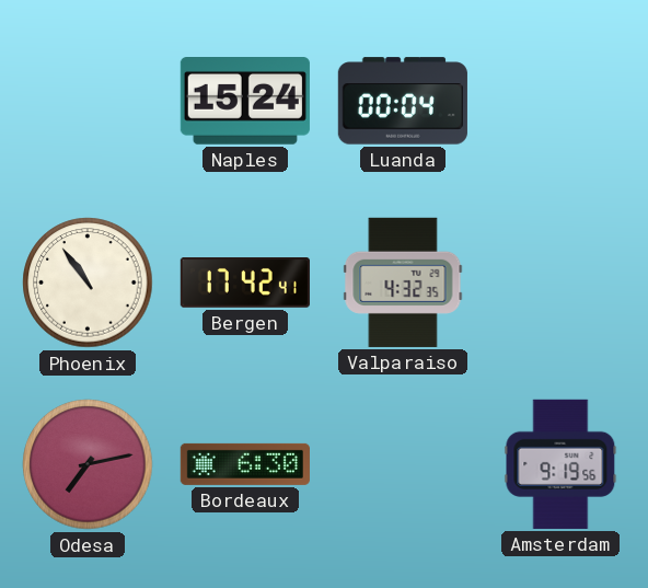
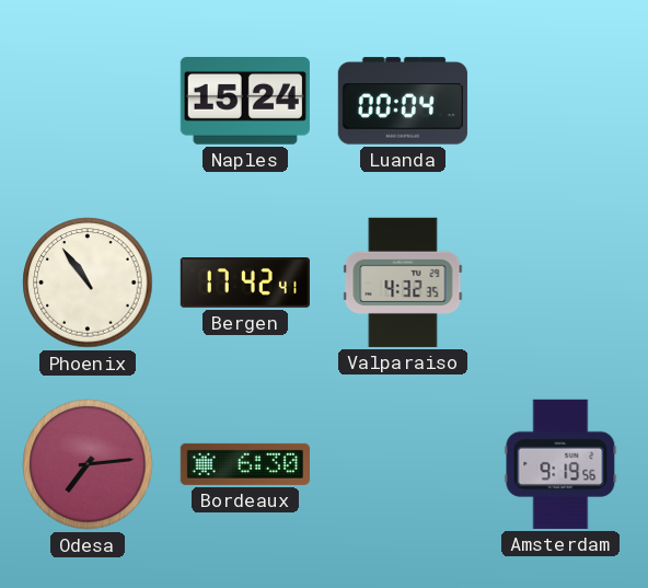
Odesa: 7:13 -> 7:14
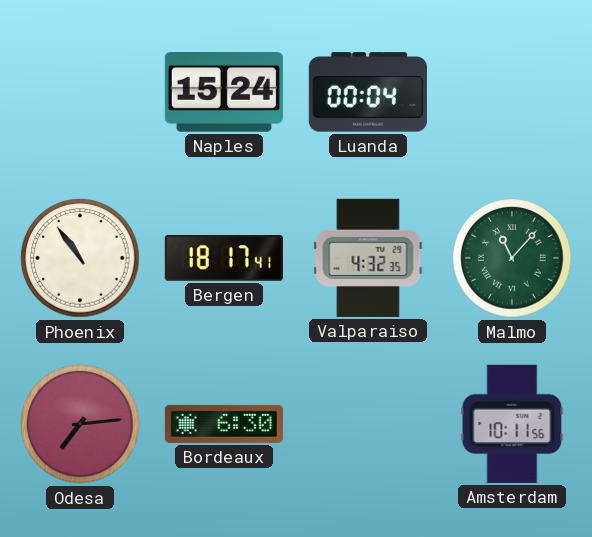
Bergen: 17:42 -> 18:17
Malmo: none -> 11:07
Amsterdam: 9:19 -> 10:11
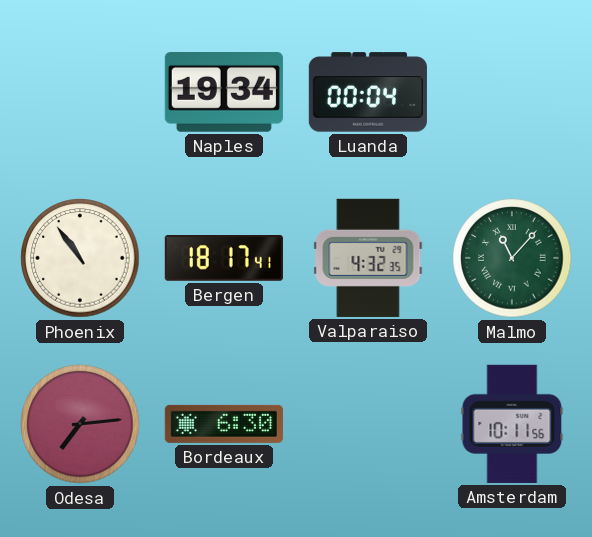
Naples: 15:24 -> 19:34
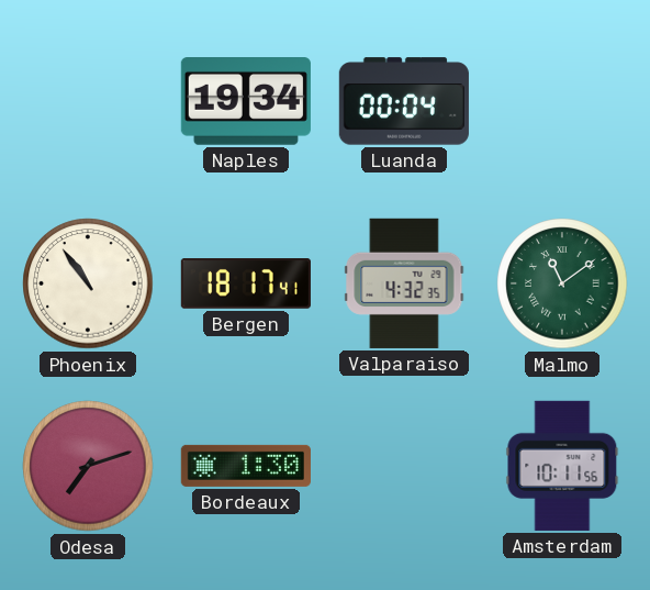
Malmo: 11:07 -> 11:09
Odesa: 7:14 -> 7:12
Bordeaux: 6:30 -> 1:30
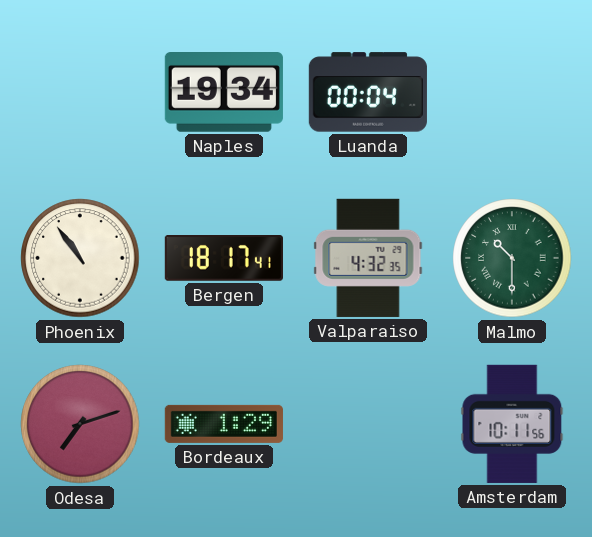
Malmo: 11:09 -> 10:30
Bordeaux: 1:30 -> 1:29
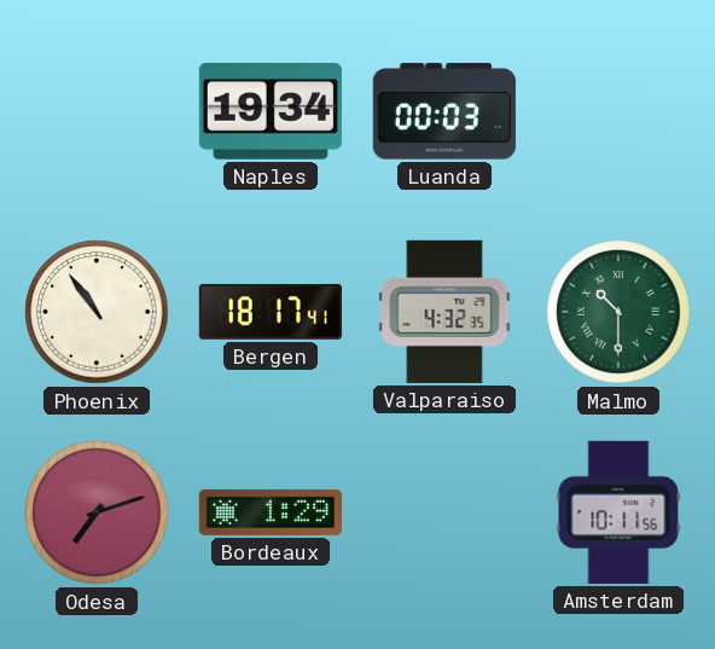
Luanda: 00:04 -> 00:03
